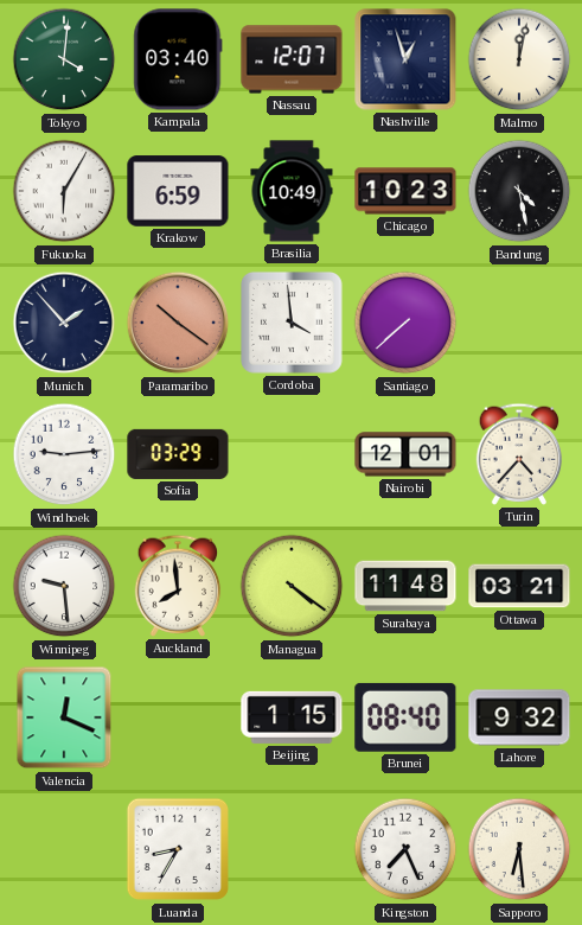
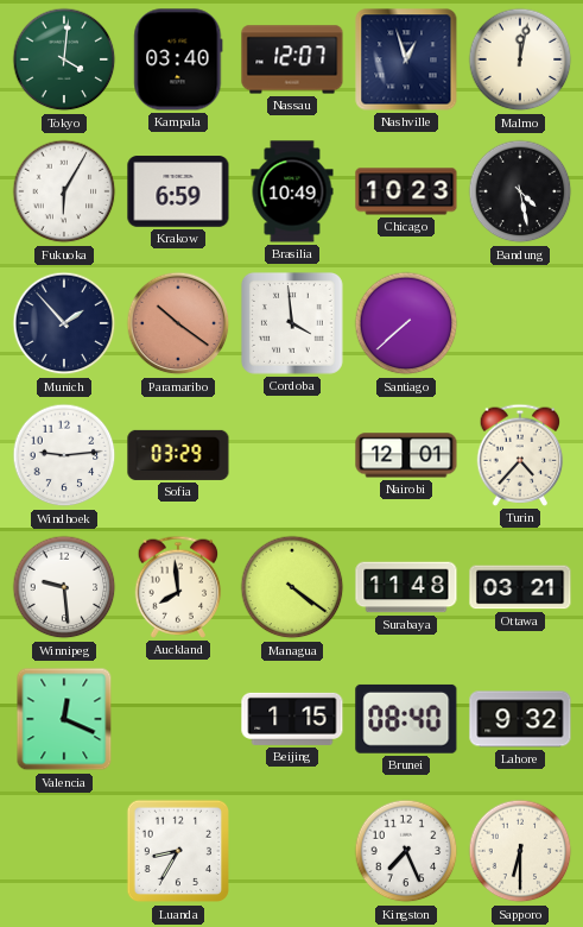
Sapporo: 6:29 -> 6:30
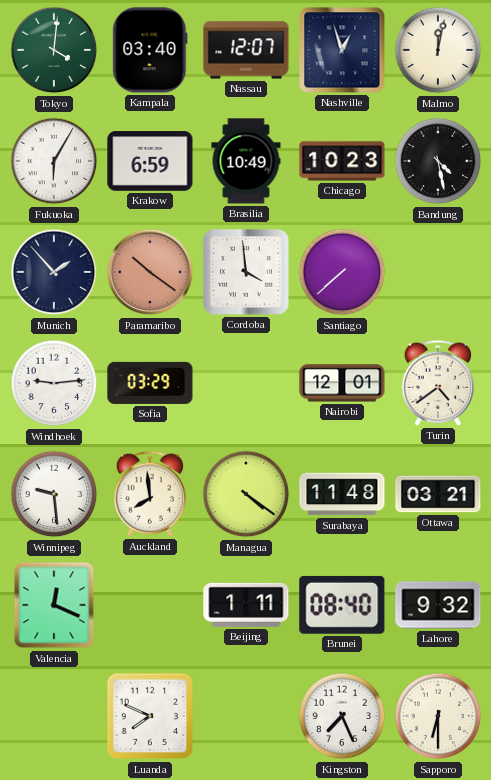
Turin: 4:37 -> 4:39
Beijing: 1:15 -> 1:11
Luanda: 8:35 -> 7:49
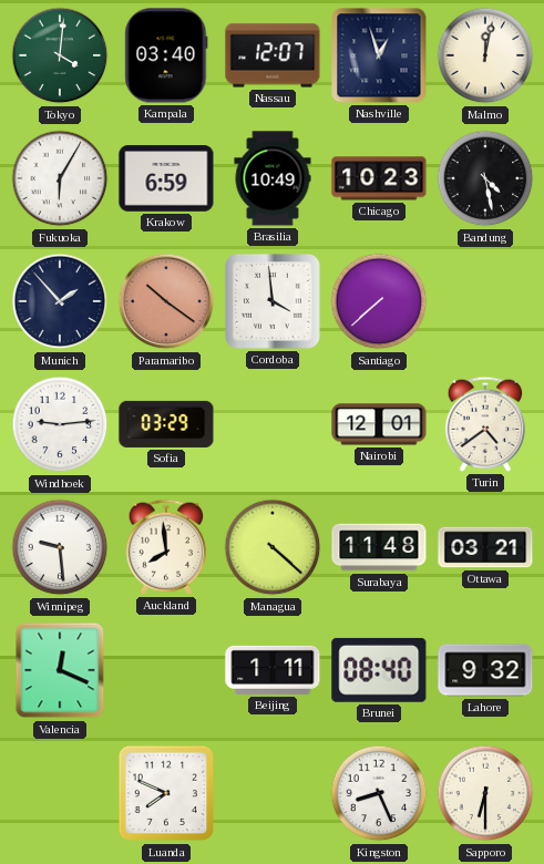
Managua: 4:21 -> 4:22
Kingston: 7:26 -> 8:26
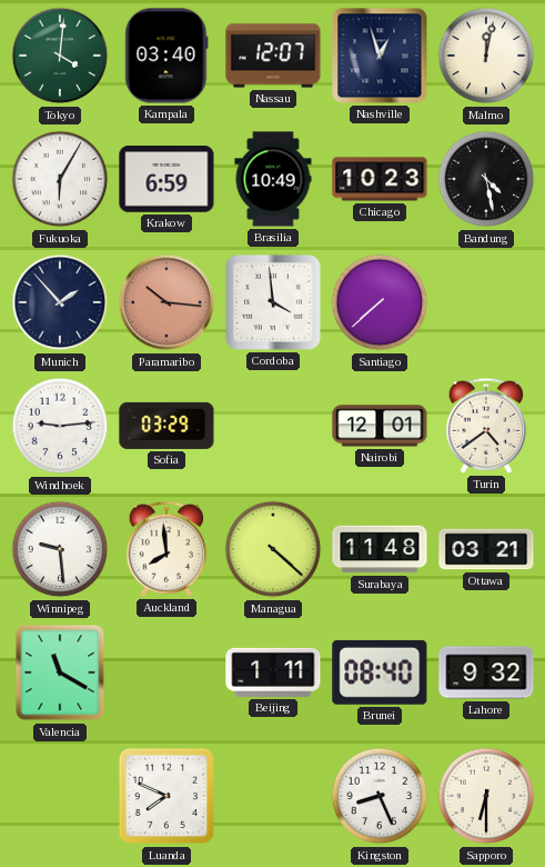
Paramaribo: 10:21 -> 10:16
Valencia: 12:19 -> 11:20
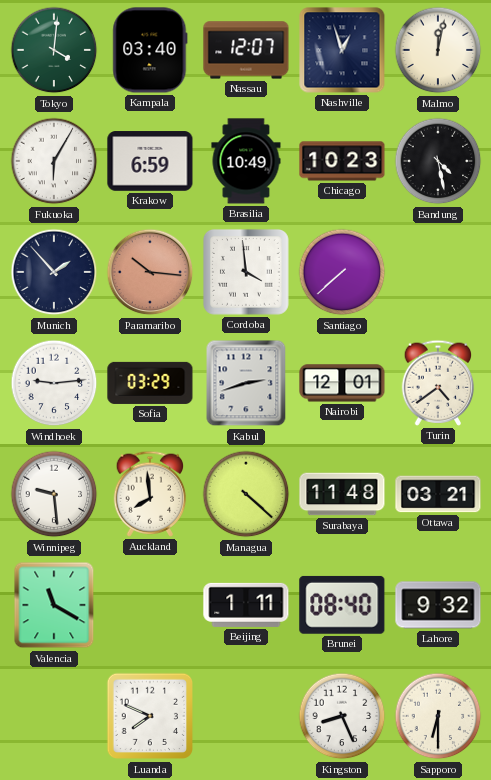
Kabul: none -> 2:42
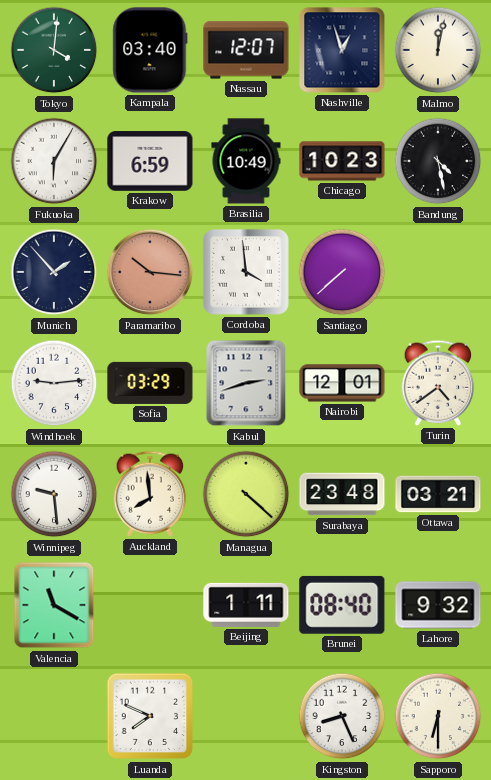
Surabaya: 11:48 -> 23:48
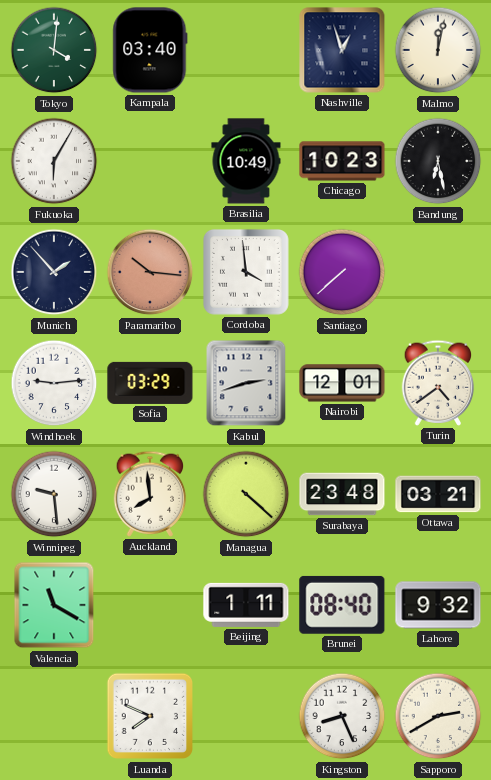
Nassau: 12:07 -> none
Krakow: 6:59 -> none
Bandung: 4:28 -> 6:28
Sapporo: 6:30 -> 2:40
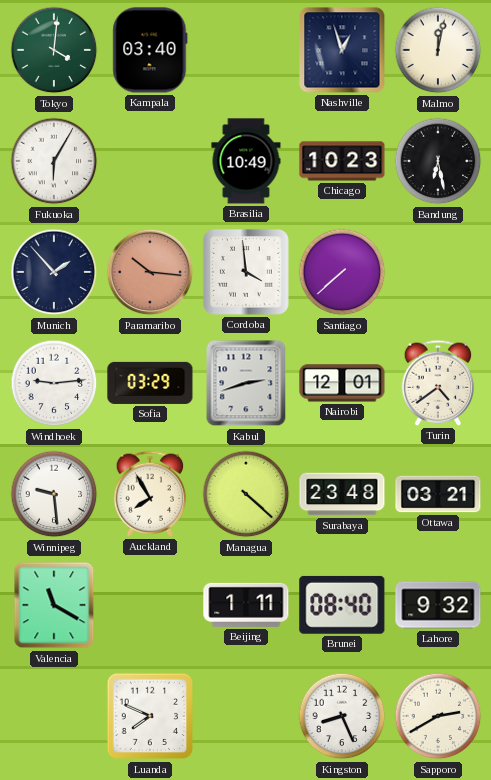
Auckland: 7:59 -> 7:55
